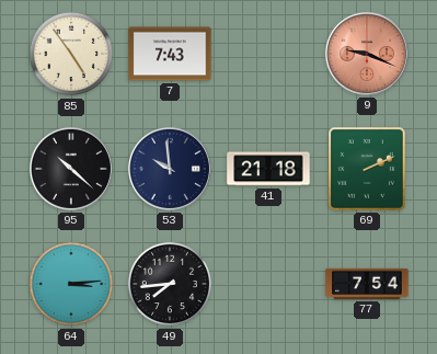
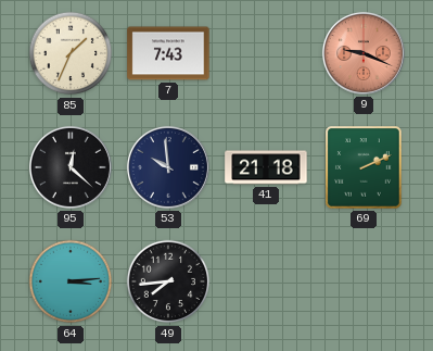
85: 4:54 -> 1:34
95: 10:22 -> 12:22
77: 7:54 -> none
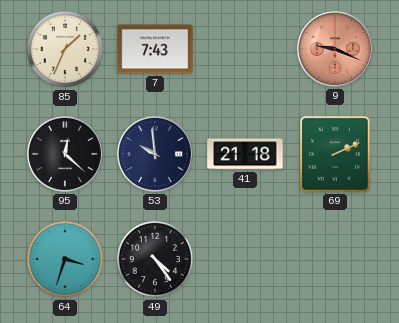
64: 3:14 -> 3:33
49: 7:44 -> 4:24
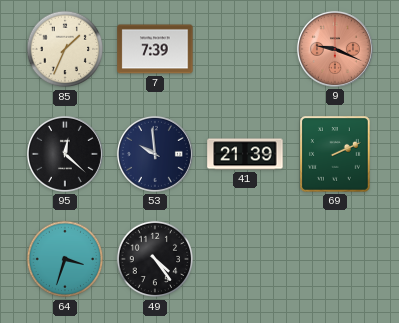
7: 7:43 -> 7:39
41: 21:18 -> 21:39
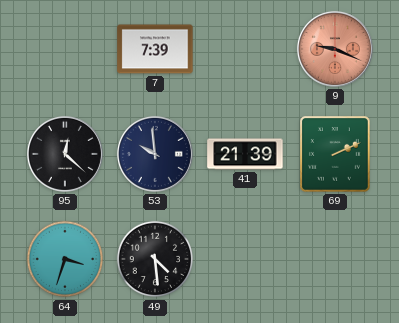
85: 1:34 -> none
49: 4:24 -> 4:29
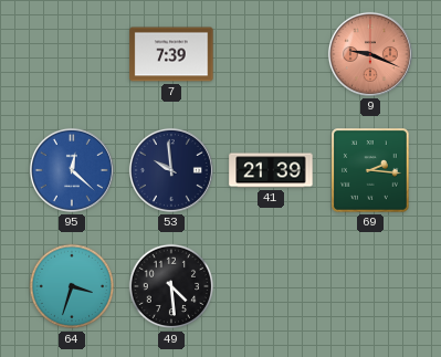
95 dial: black -> blue
69: 2:11 -> 2:16
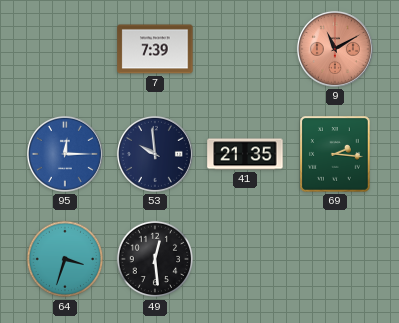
9: 9:19 -> 11:10
95: 12:22 -> 12:15
41: 21:39 -> 21:35
49: 4:29 -> 12:29
